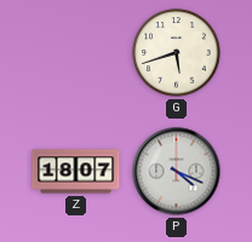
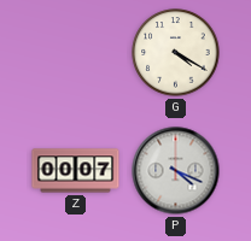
G: 5:42 -> 4:20
Z: 18:07 -> 00:07
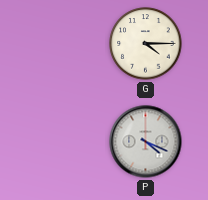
G: 4:20 -> 4:15
Z: 00:07 -> none
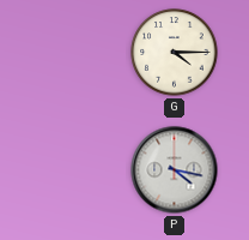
P: 4:19 -> 4:17
